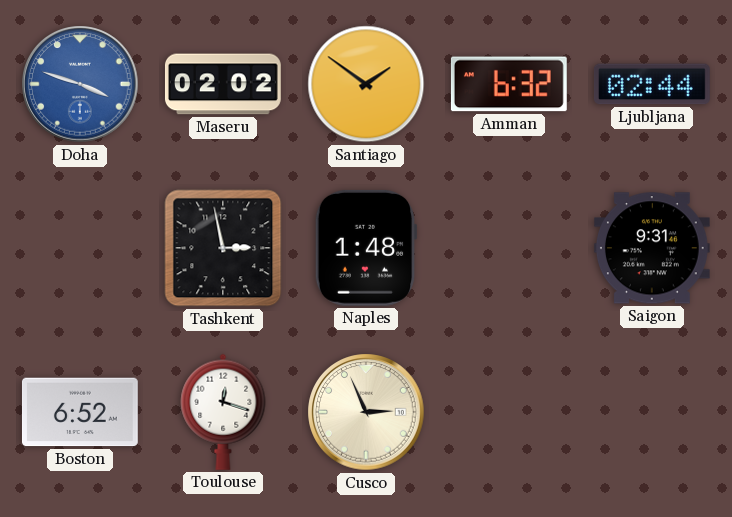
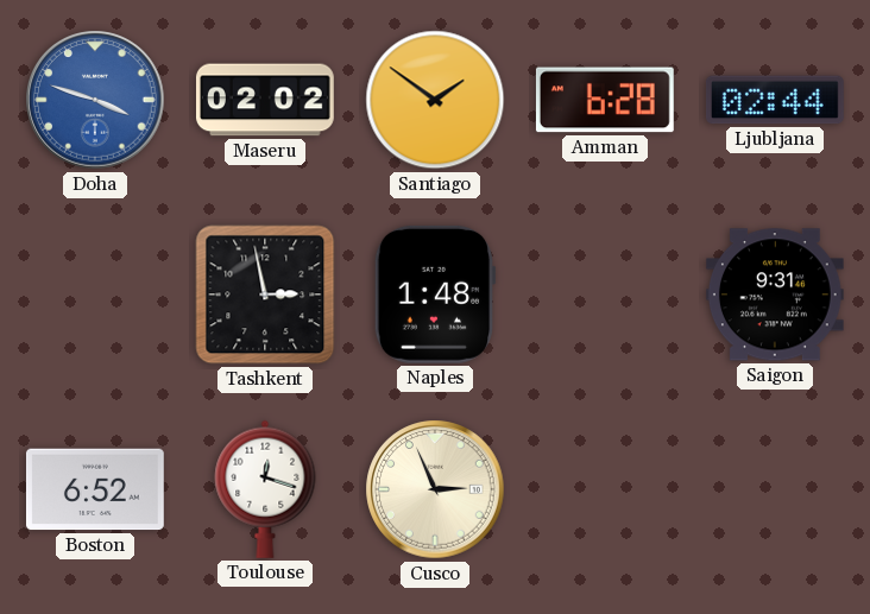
Amman: 6:32 -> 6:28
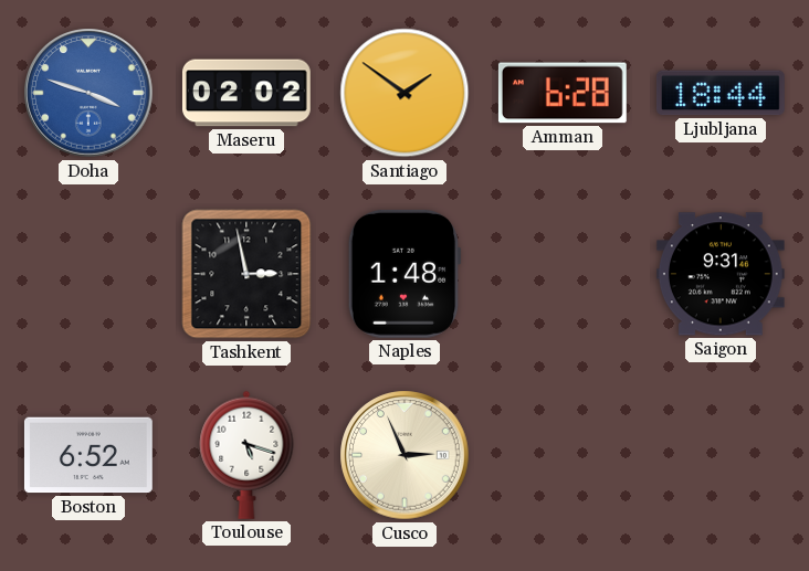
Ljubljana: 02:44 -> 18:44
Toulouse: 12:18 -> 5:18
